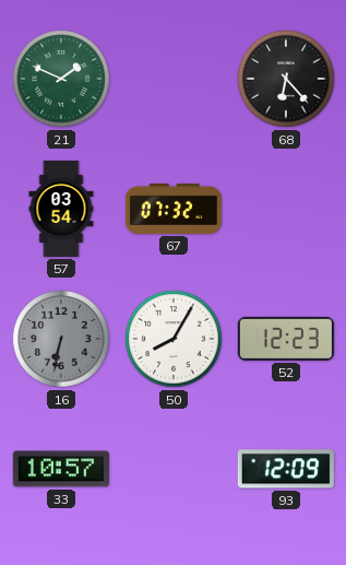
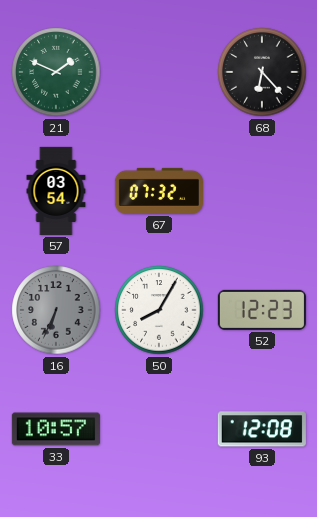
16: 6:32 -> 6:34
93: 12:09 -> 12:08
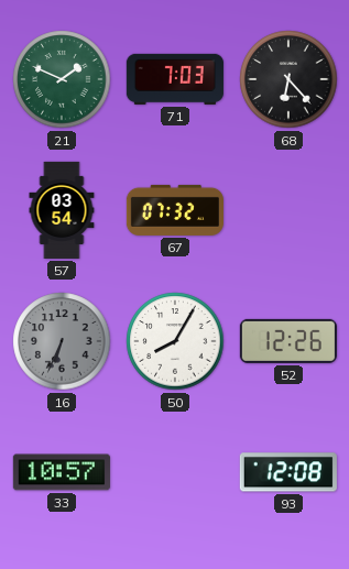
71: none -> 7:03
52: 12:23 -> 12:26
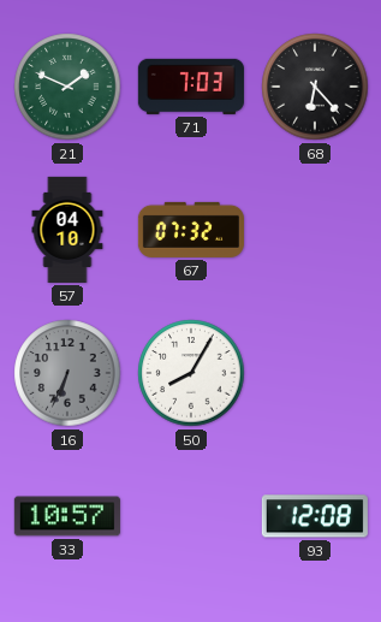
57: 03:54 -> 04:10
52: 12:26 -> none
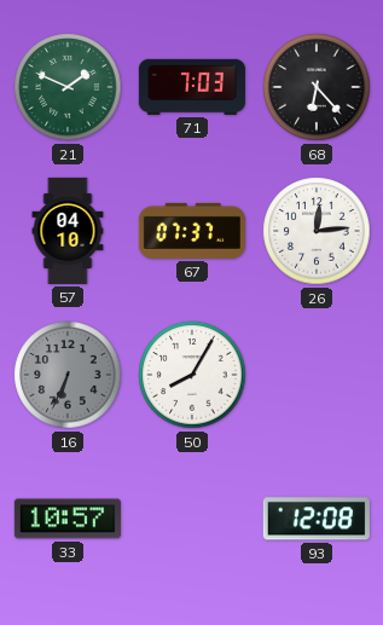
67: 07:32 -> 07:37
26: none -> 12:14
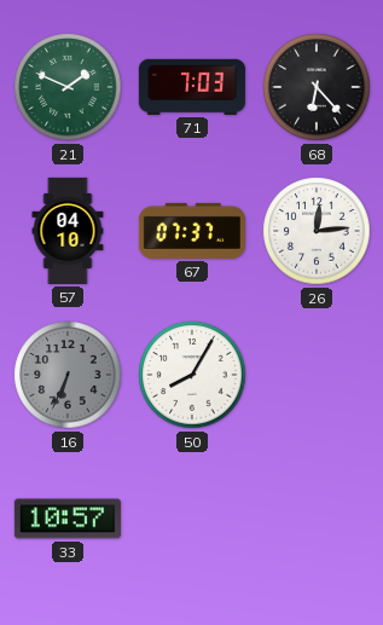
93: 12:08 -> none
